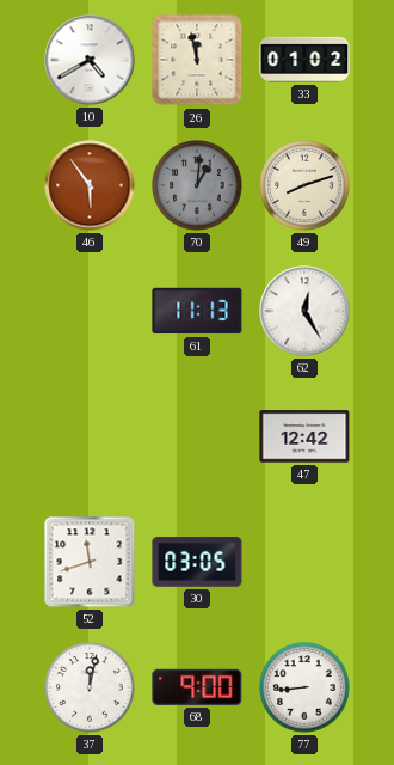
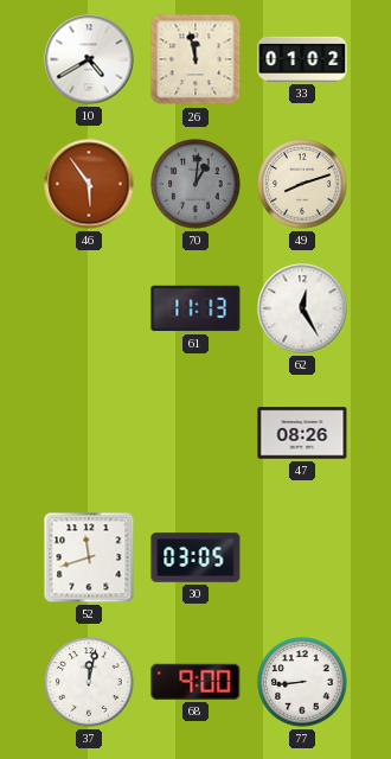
47: 12:42 -> 08:26
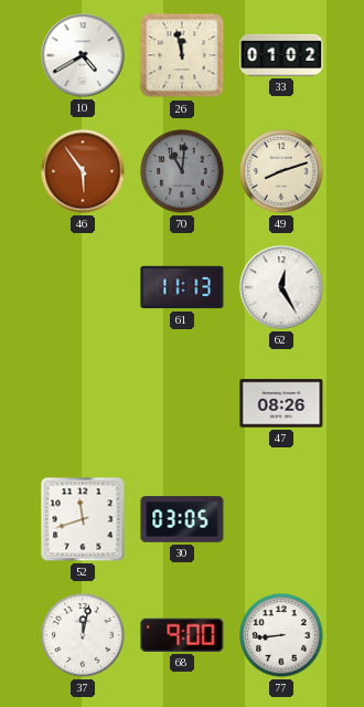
70: 1:01 -> 11:01
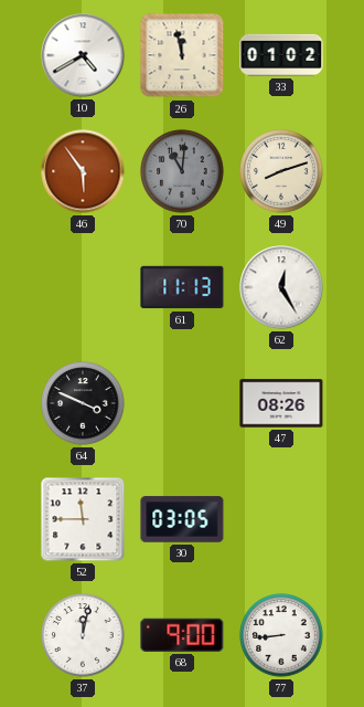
64: none -> 3:49
52: 11:42 -> 11:45
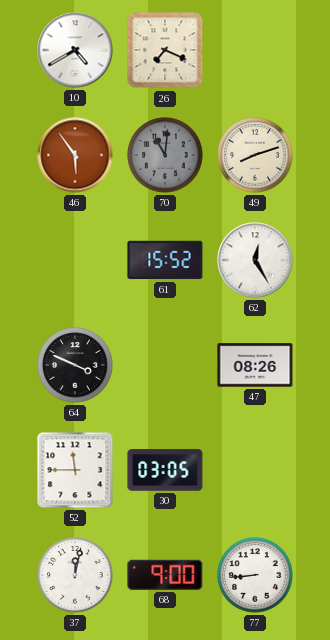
26: 11:58 -> 7:19
33: 01:02 -> none
61: 11:13 -> 15:52
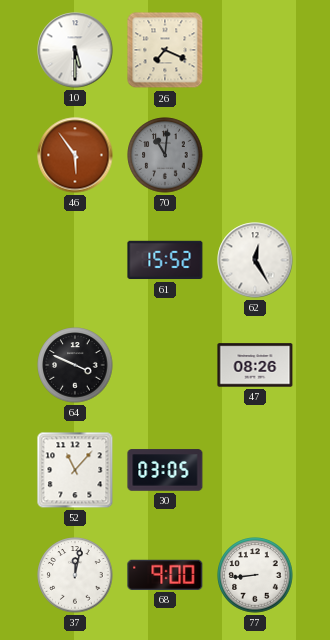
10: 4:40 -> 5:30
49: 8:12 -> none
52: 11:45 -> 11:07
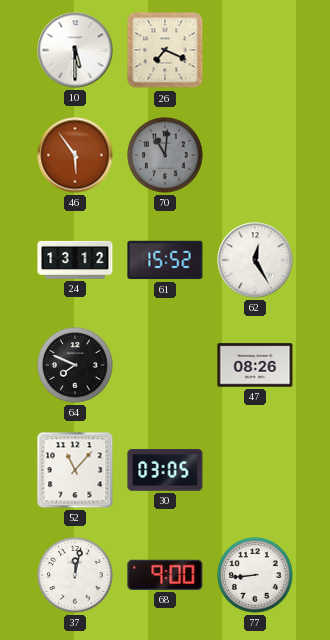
24: none -> 13:12
64: 3:49 -> 7:49
